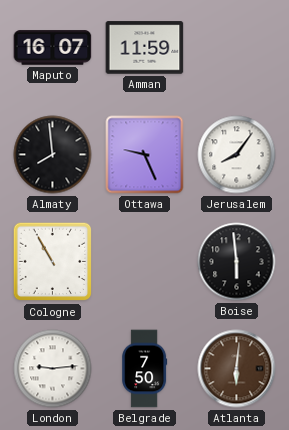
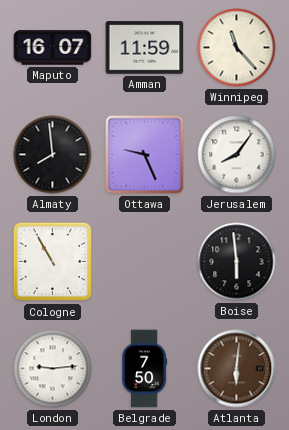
Winnipeg: none -> 11:23
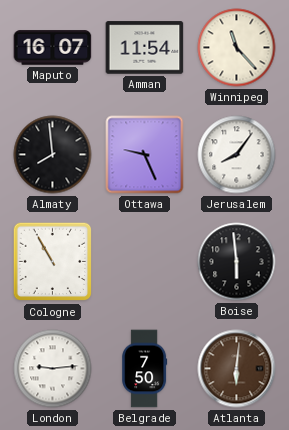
Amman: 11:59 -> 11:54
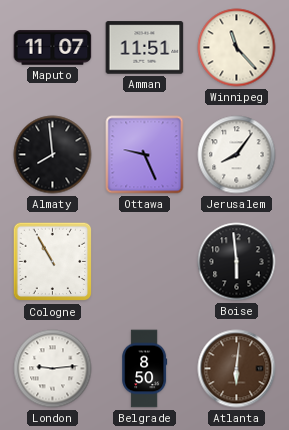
Maputo: 16:07 -> 11:07
Amman: 11:54 -> 11:51
Belgrade: 7:50 -> 8:50
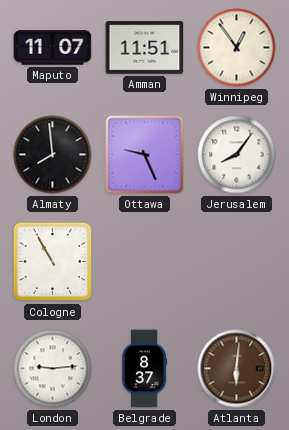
Winnipeg: 11:23 -> 12:54
Boise: 5:59 -> none
Belgrade: 8:50 -> 8:37
